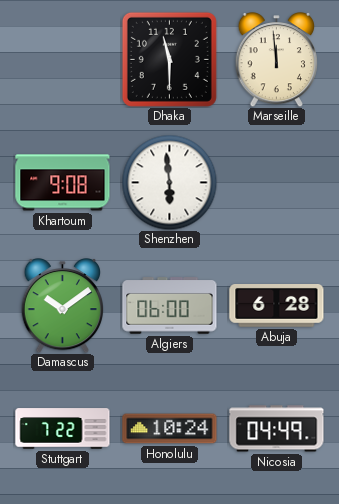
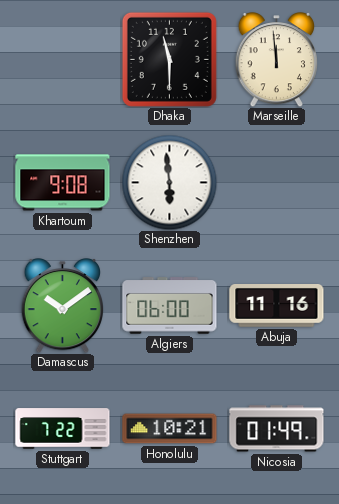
Abuja: 6:28 -> 11:16
Honolulu: 10:24 -> 10:21
Nicosia: 04:49 -> 01:49
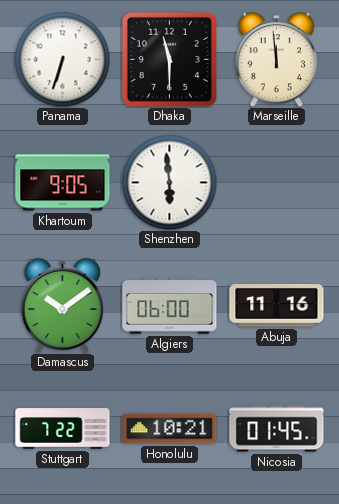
Panama: none -> 6:33
Khartoum: 9:08 -> 9:05
Nicosia: 01:49 -> 01:45
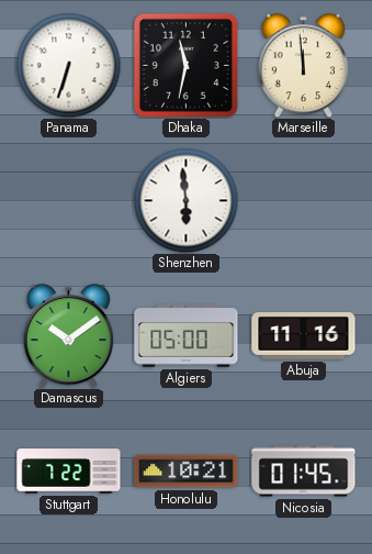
Dhaka: 11:30 -> 11:32
Khartoum: 9:05 -> none
Algiers: 06:00 -> 05:00
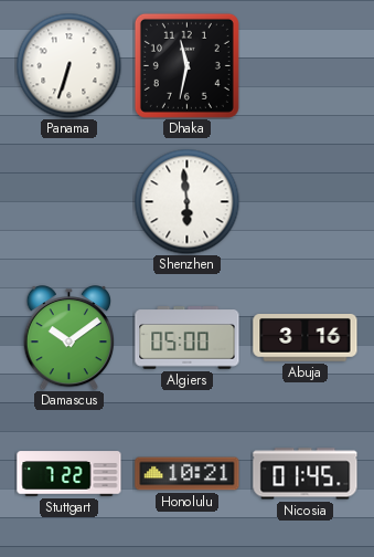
Marseille: 11:59 -> none
Abuja: 11:16 -> 3:16
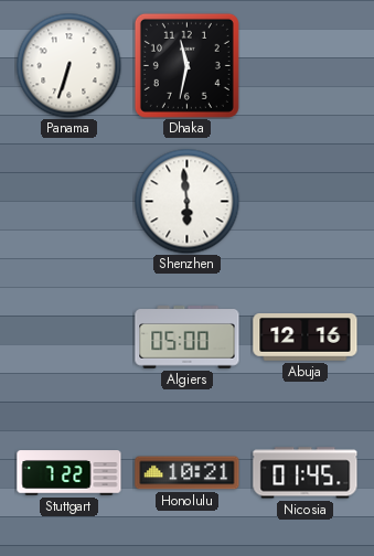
Damascus: 10:09 -> none
Abuja: 3:16 -> 12:16
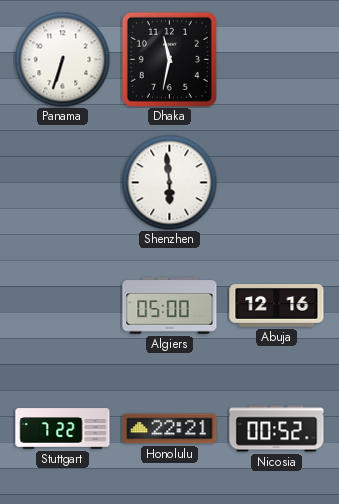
Honolulu: 10:21 -> 22:21
Nicosia: 01:45 -> 00:52
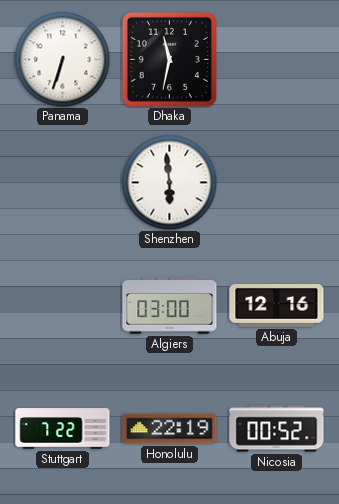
Algiers: 05:00 -> 03:00
Honolulu: 22:21 -> 22:19
